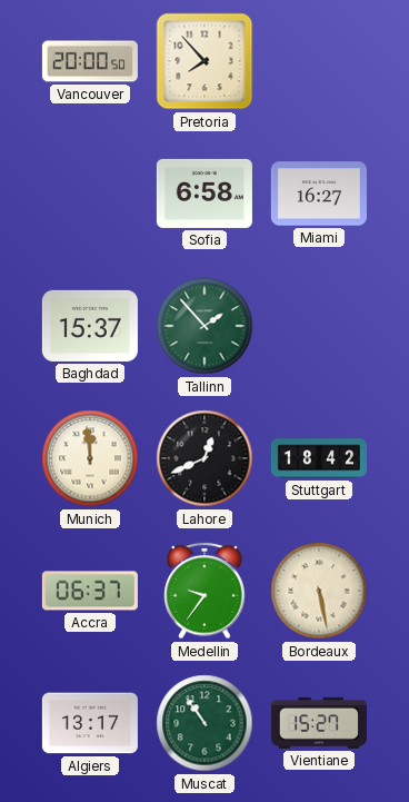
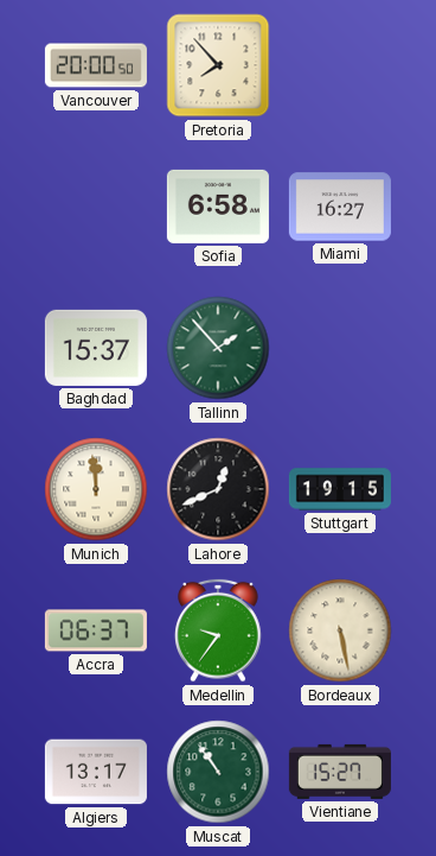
Stuttgart: 18:42 -> 19:15
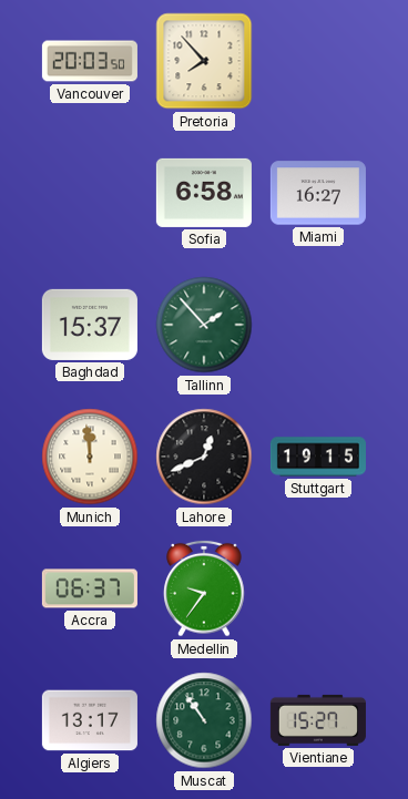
Vancouver: 20:00 -> 20:03
Bordeaux: 5:28 -> none
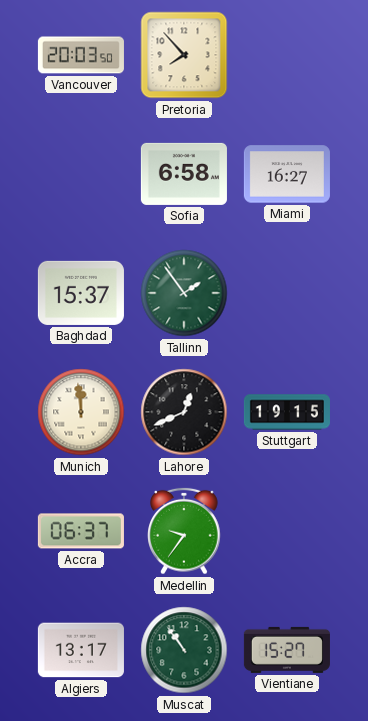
Tallinn: 1:53 -> 1:54
